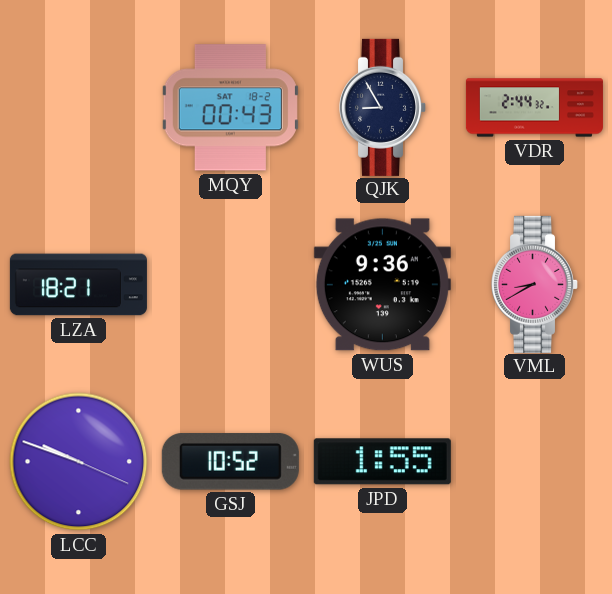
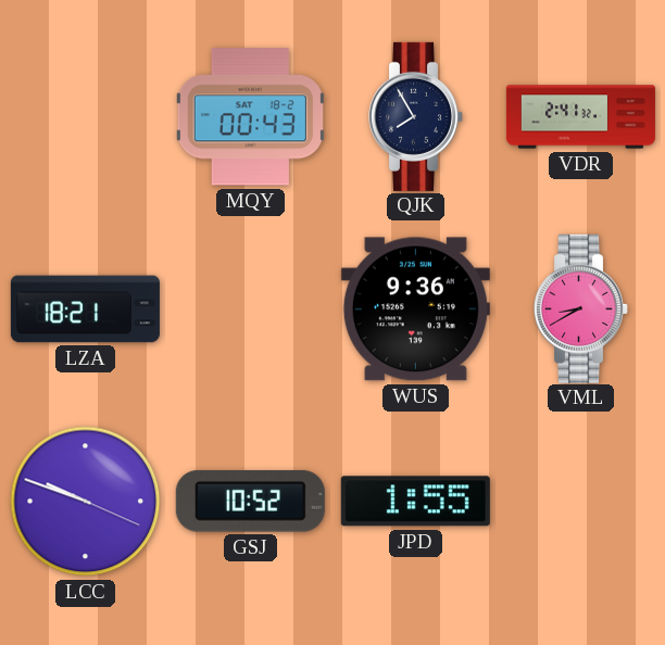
QJK: 8:55 -> 7:55
VDR: 2:44 -> 2:41
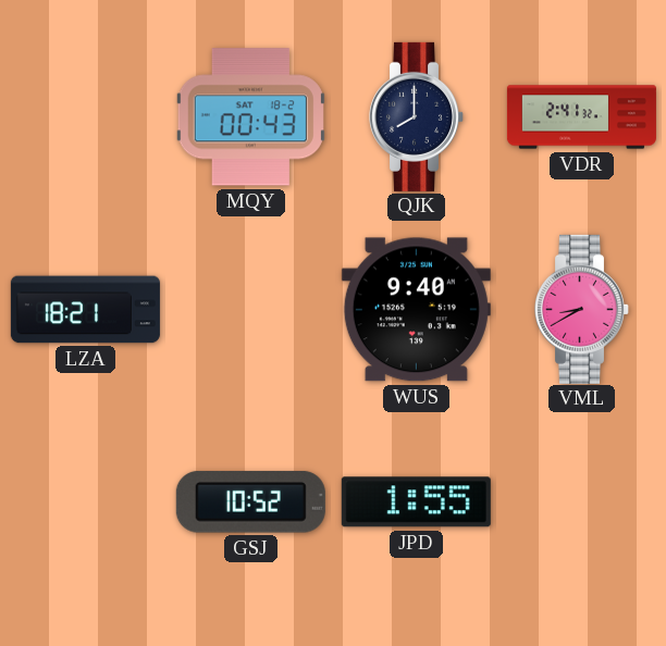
QJK: 7:55 -> 8:00
WUS: 9:36 -> 9:40
LCC: 9:48 -> none
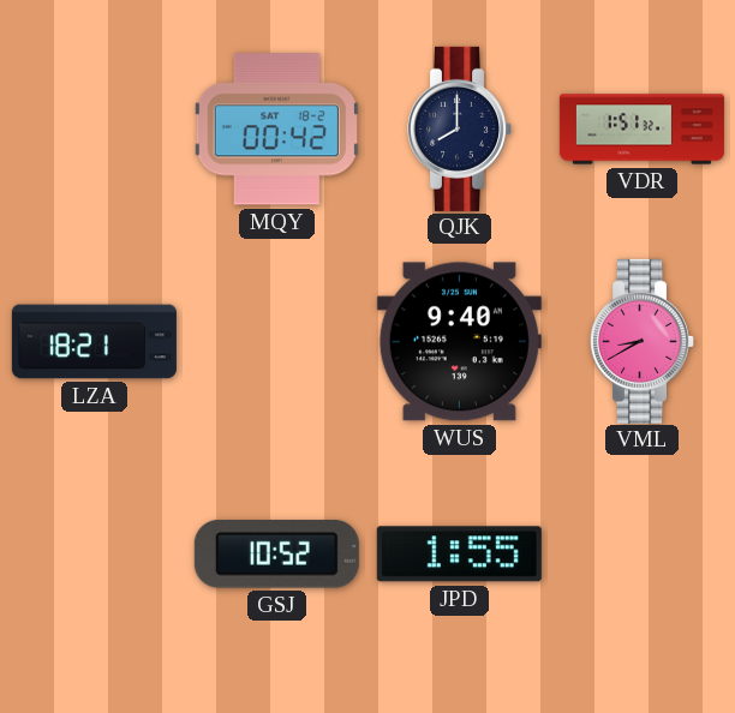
MQY: 00:43 -> 00:42
VDR: 2:41 -> 1:51
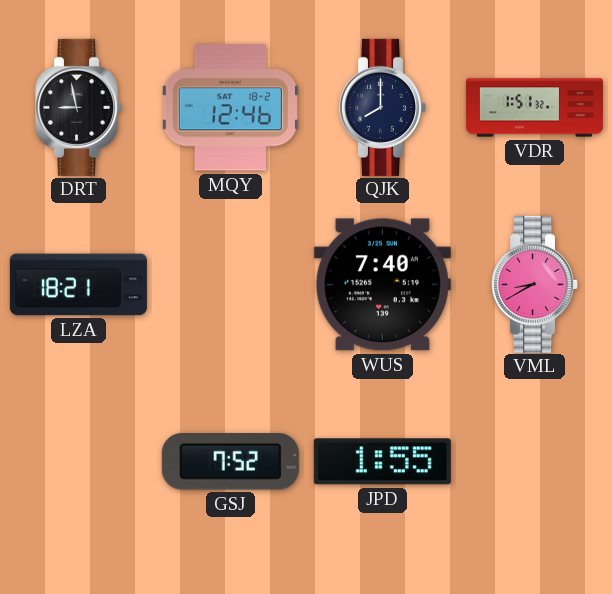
DRT: none -> 8:58
MQY: 00:42 -> 12:46
WUS: 9:40 -> 7:40
GSJ: 10:52 -> 7:52
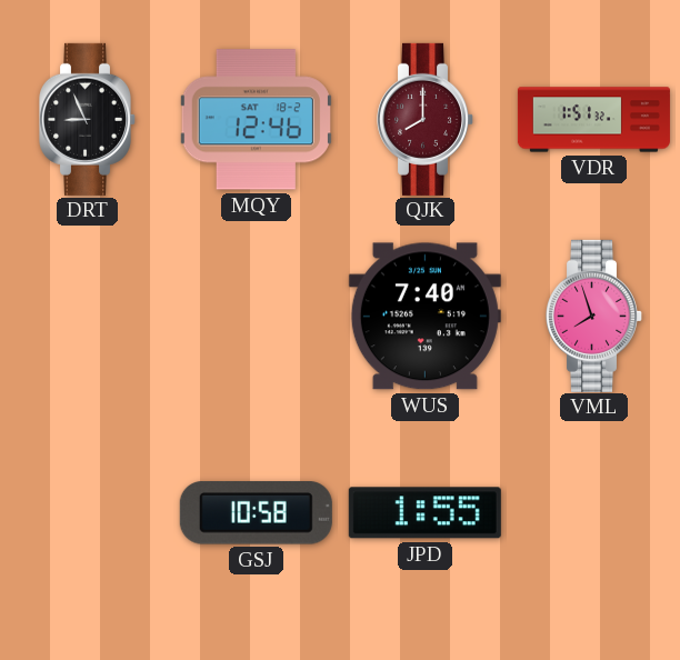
DRT: 8:58 -> 8:56
QJK dial: navy -> burgundy
LZA: 18:21 -> none
VML: 8:40 -> 7:57
GSJ: 7:52 -> 10:58
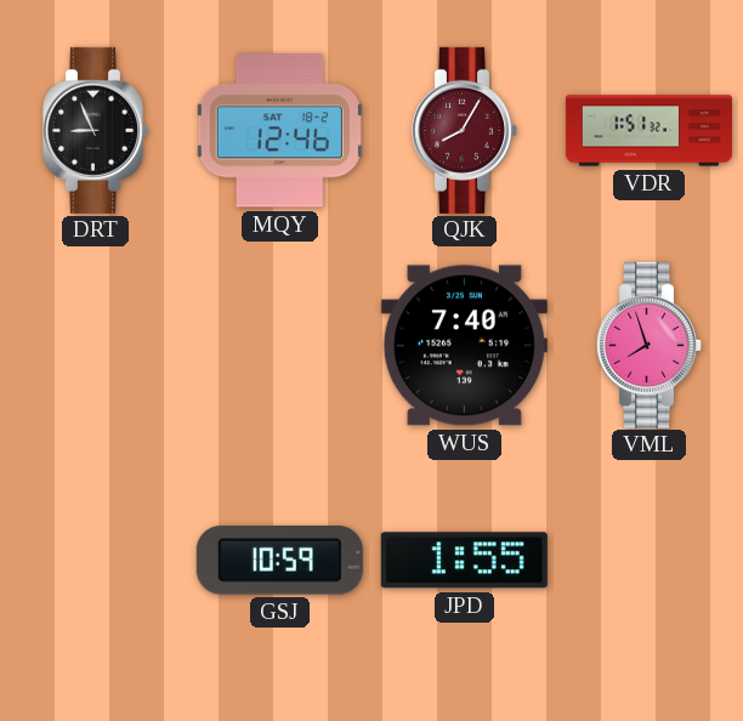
QJK: 8:00 -> 8:05
GSJ: 10:58 -> 10:59
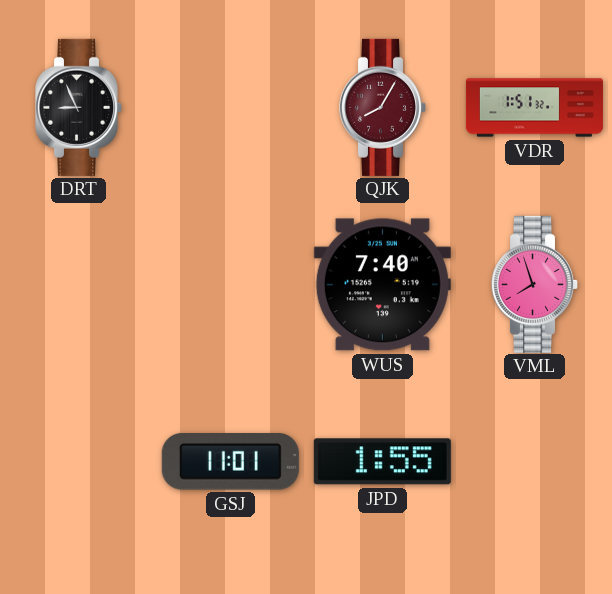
MQY: 12:46 -> none
GSJ: 10:59 -> 11:01
